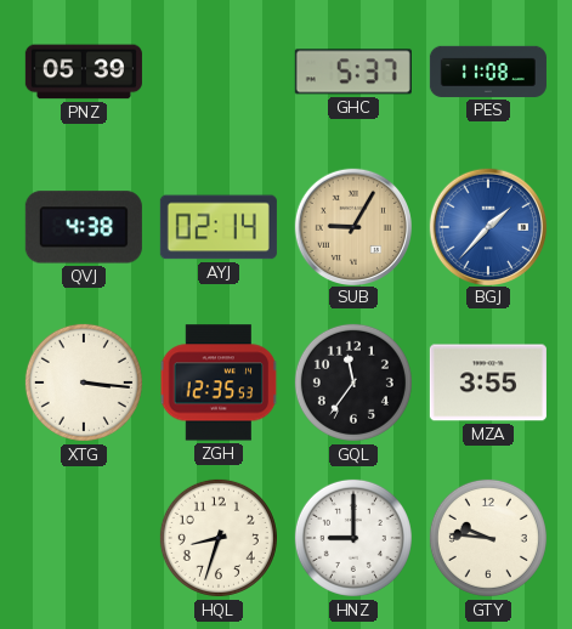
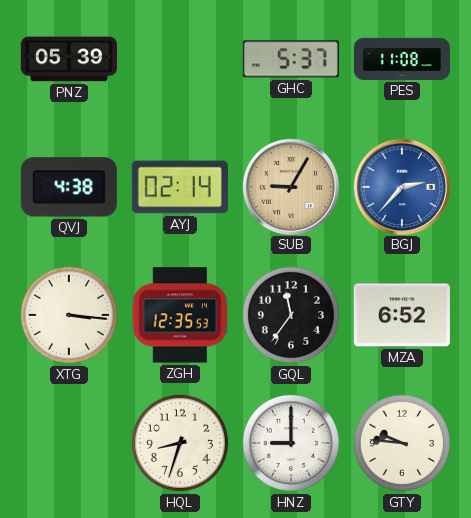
BGJ: 1:37 -> 2:37
MZA: 3:55 -> 6:52
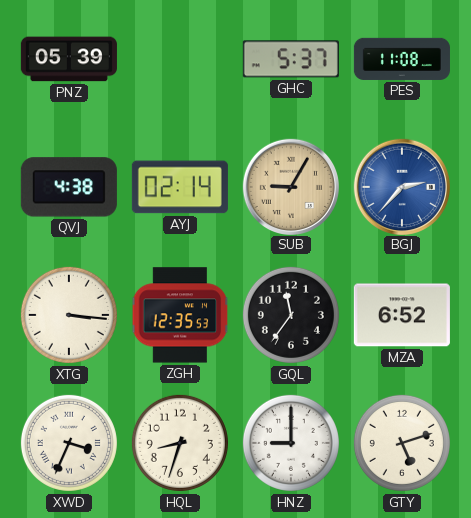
XWD: none -> 3:34
GTY: 9:46 -> 5:12
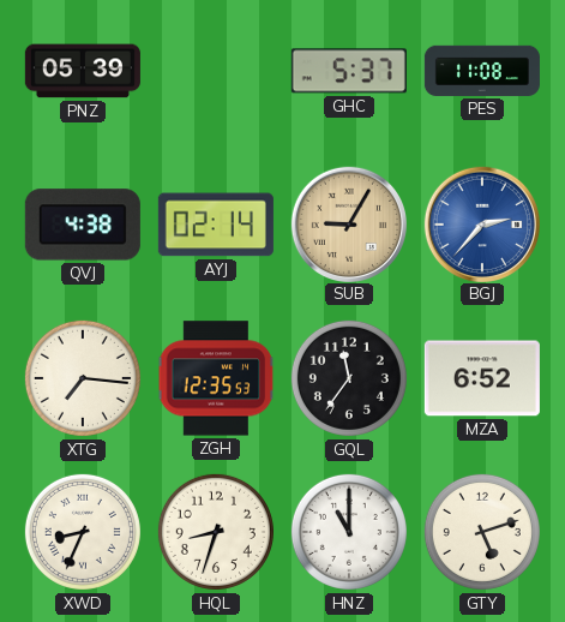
XTG: 3:16 -> 7:16
XWD: 3:34 -> 8:34
HNZ: 9:00 -> 11:00
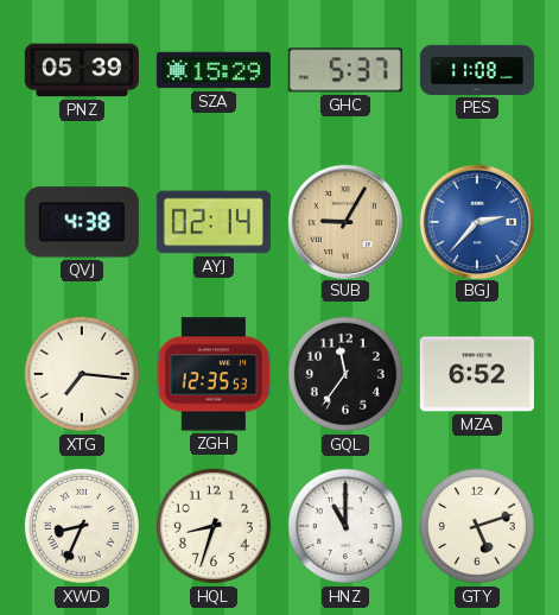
SZA: none -> 15:29
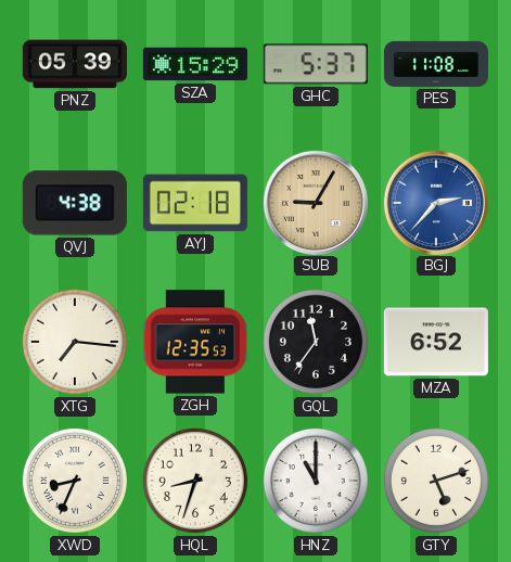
AYJ: 02:14 -> 02:18
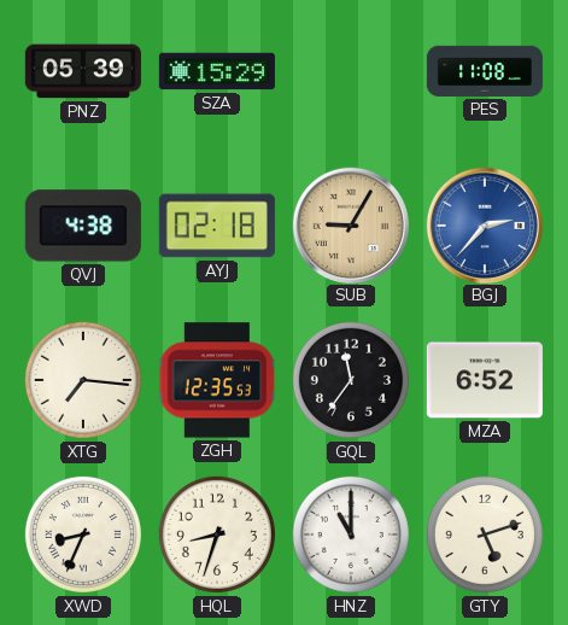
GHC: 5:37 -> none
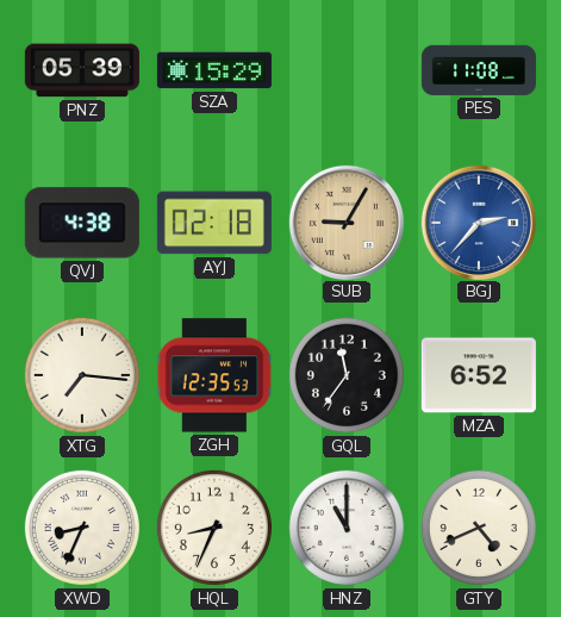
HQL: 8:33 -> 8:34
GTY: 5:12 -> 4:41
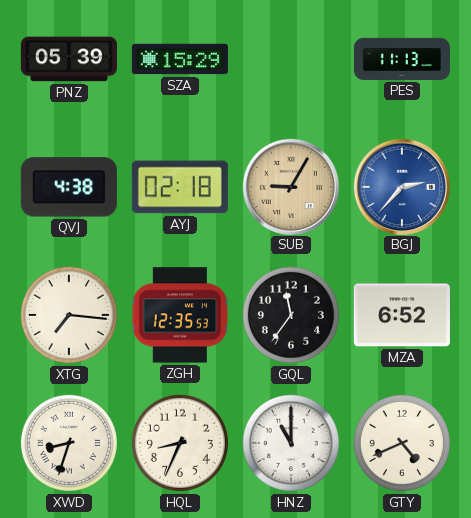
PES: 11:08 -> 11:13
XWD: 8:34 -> 8:33
